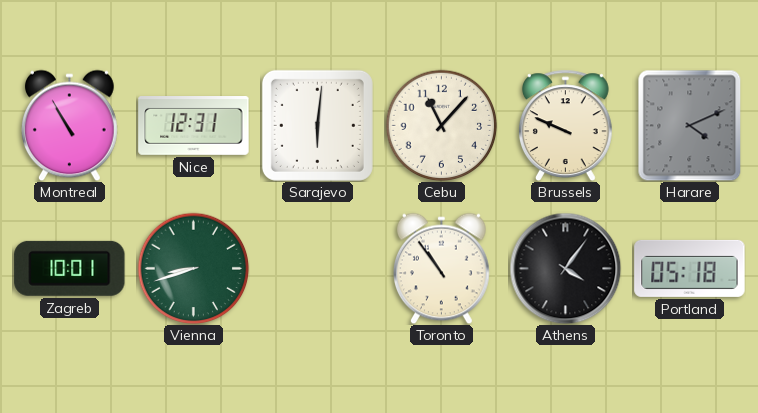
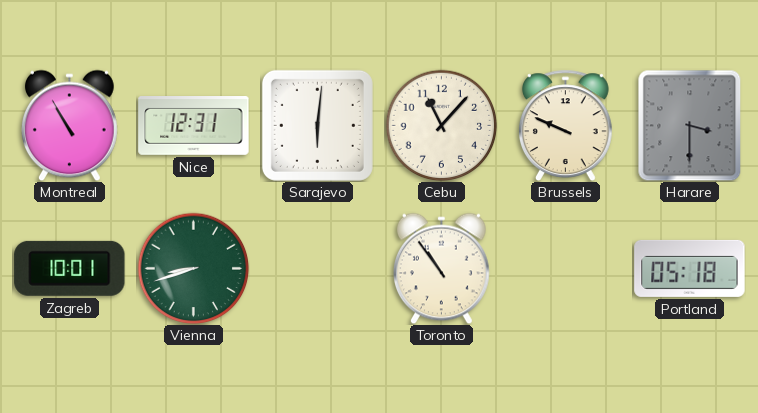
Harare: 4:11 -> 3:30
Athens: 4:06 -> none
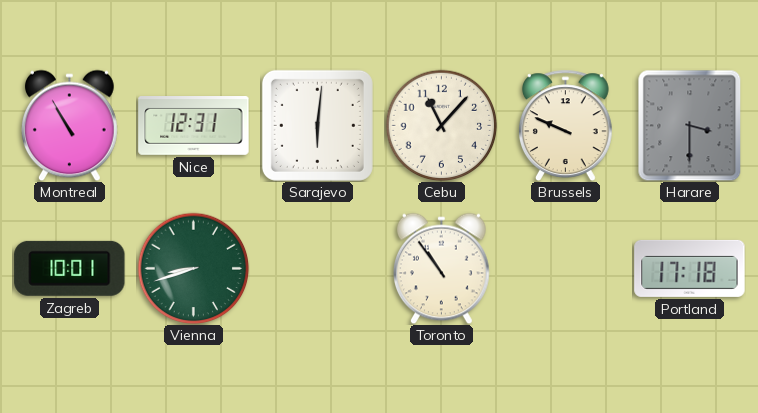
Portland: 05:18 -> 17:18
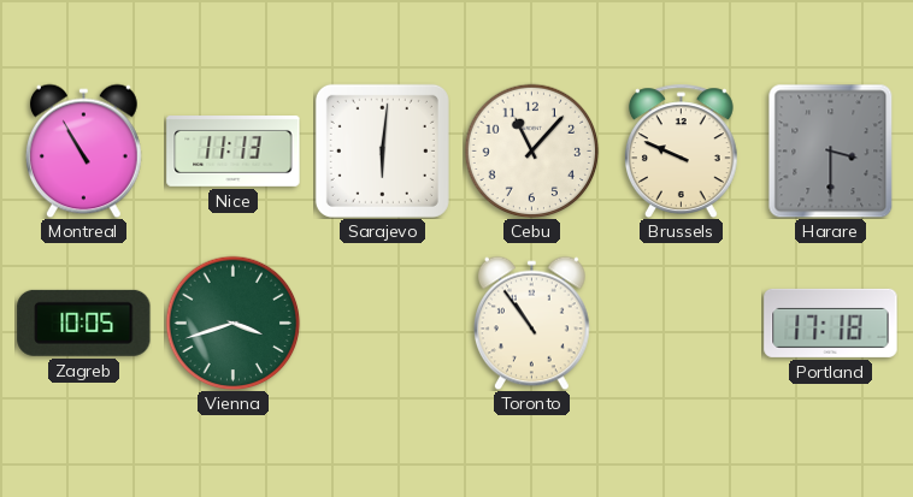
Nice: 12:31 -> 11:13
Zagreb: 10:01 -> 10:05
Vienna: 8:42 -> 3:42
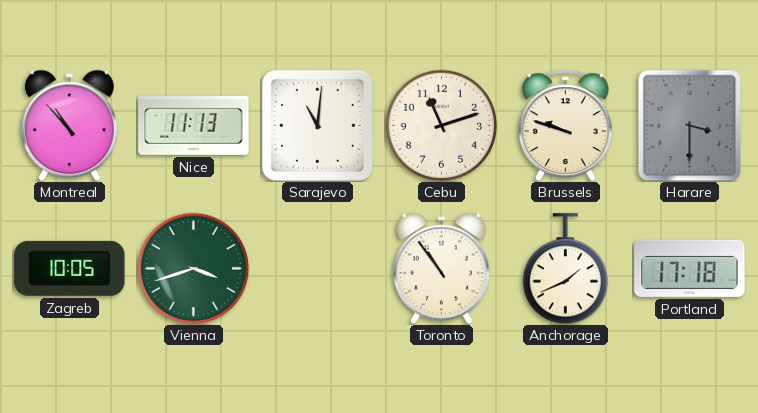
Montreal: 10:55 -> 10:53
Sarajevo: 6:01 -> 11:01
Cebu: 11:07 -> 11:12
Brussels: 9:49 -> 9:48
Anchorage: none -> 1:41
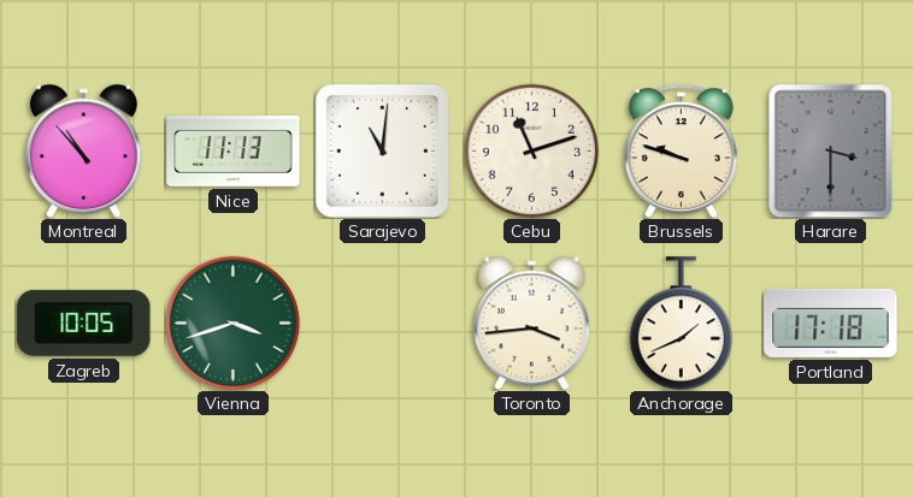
Toronto: 10:54 -> 3:44
